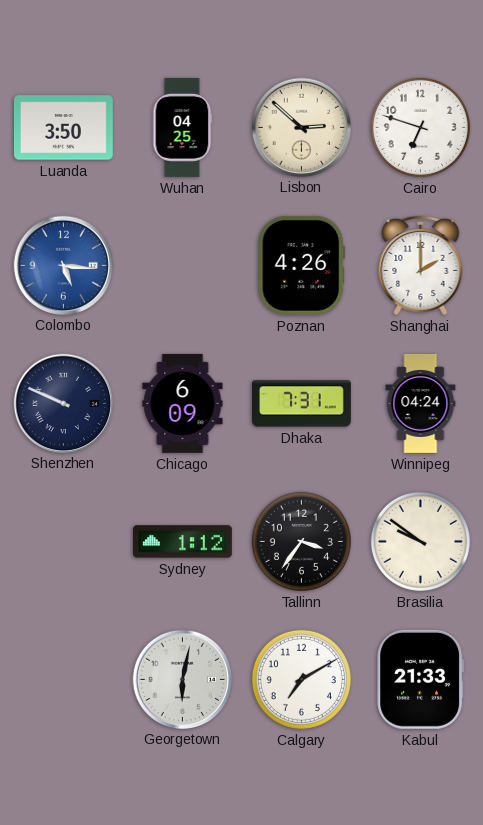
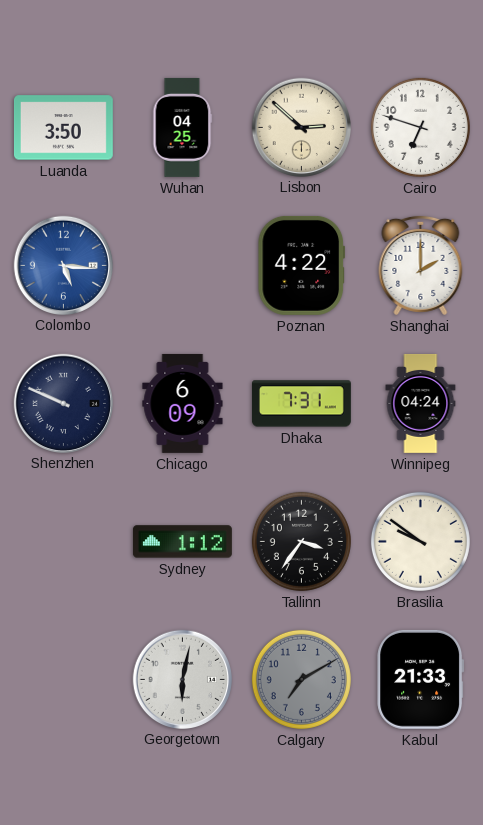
Poznan: 4:26 -> 4:22
Calgary dial: white -> grey
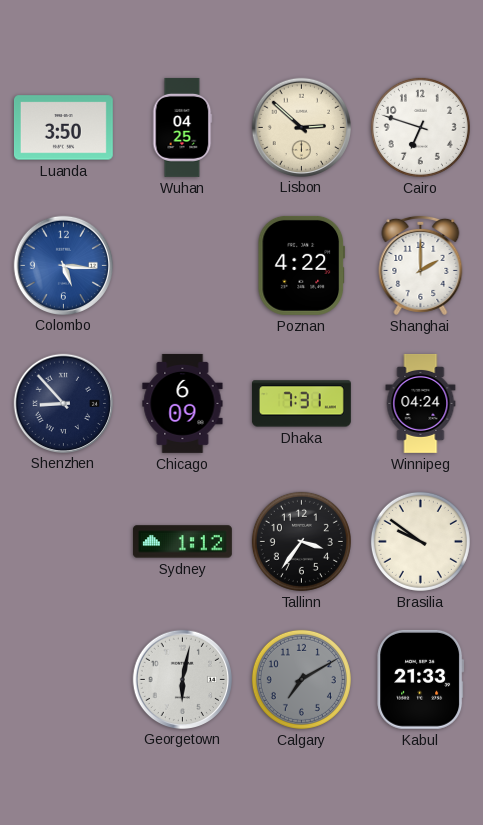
Shenzhen: 9:49 -> 8:53
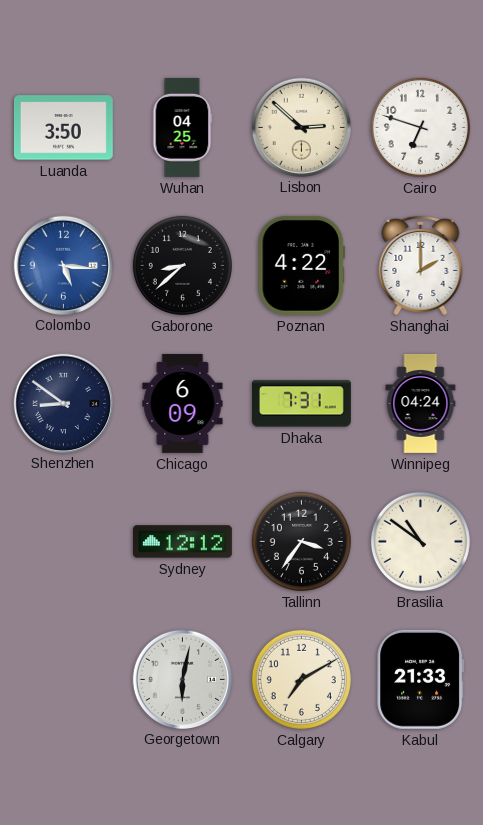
Gaborone: none -> 8:38
Shenzhen: 8:53 -> 8:51
Sydney: 1:12 -> 12:12
Brasilia: 9:51 -> 10:51
Calgary dial: grey -> cream
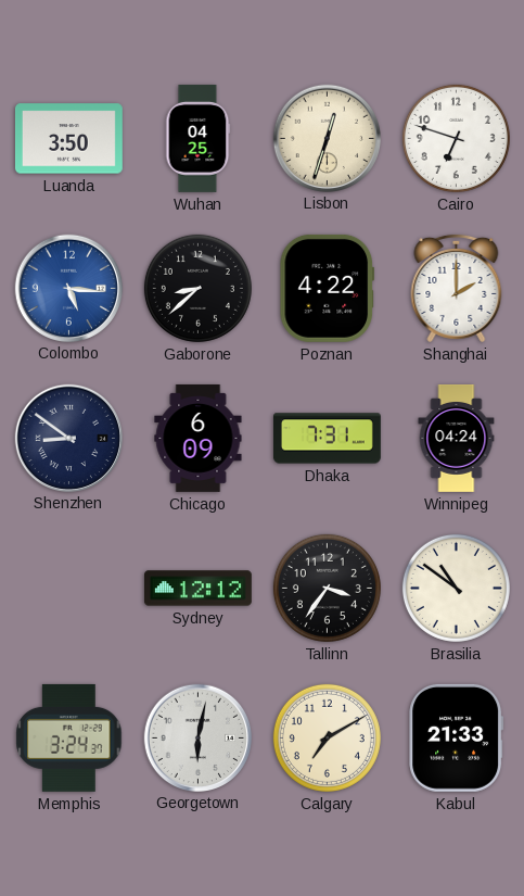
Lisbon: 2:52 -> 12:33
Memphis: none -> 3:24
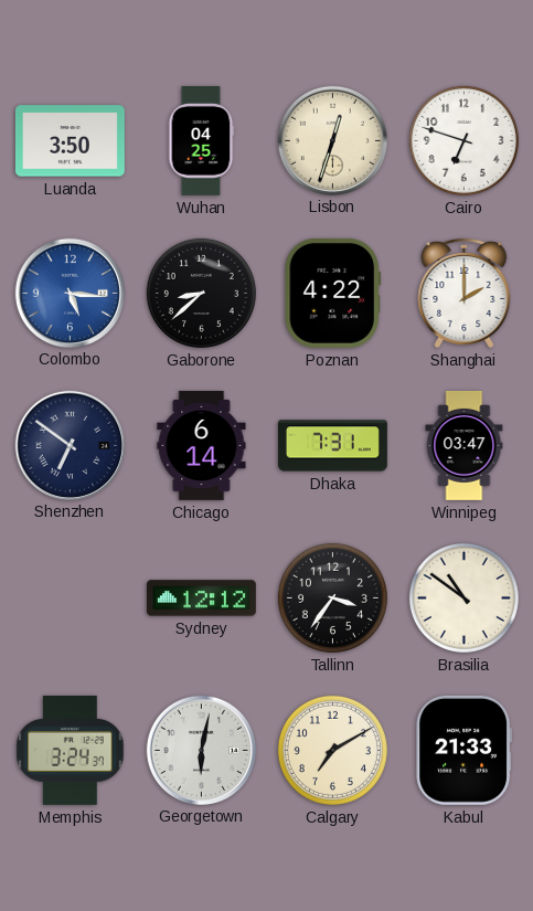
Shenzhen: 8:51 -> 6:51
Chicago: 6:09 -> 6:14
Winnipeg: 04:24 -> 03:47
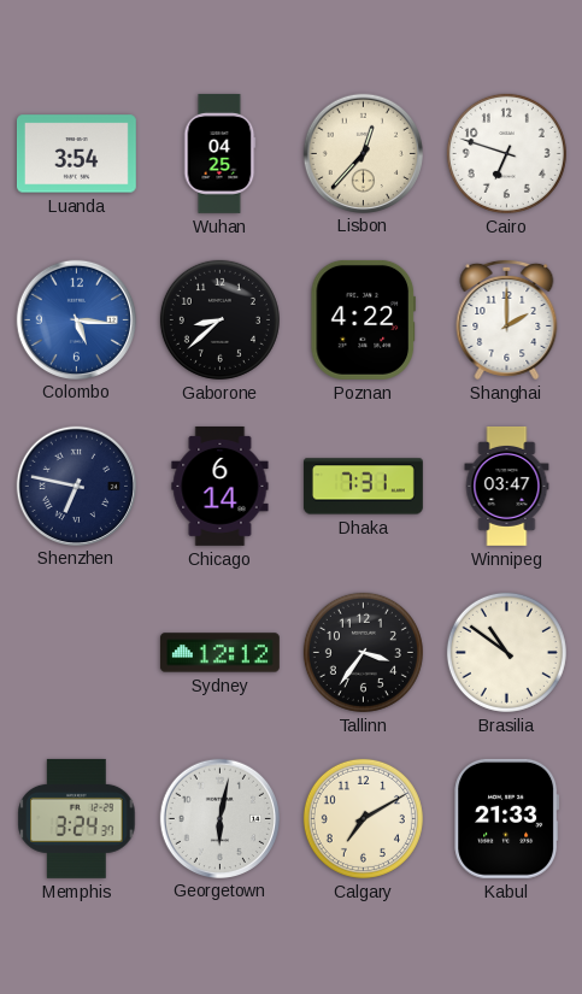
Luanda: 3:50 -> 3:54
Lisbon: 12:33 -> 12:37
Shenzhen: 6:51 -> 6:47
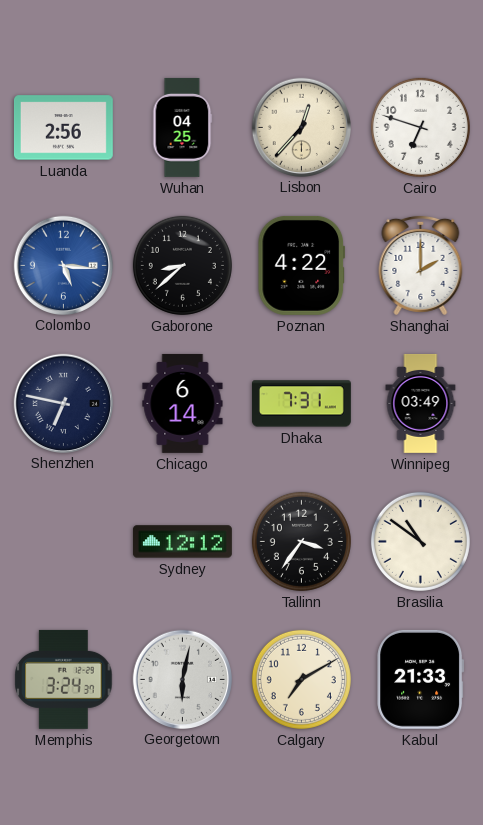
Luanda: 3:54 -> 2:56
Winnipeg: 03:47 -> 03:49
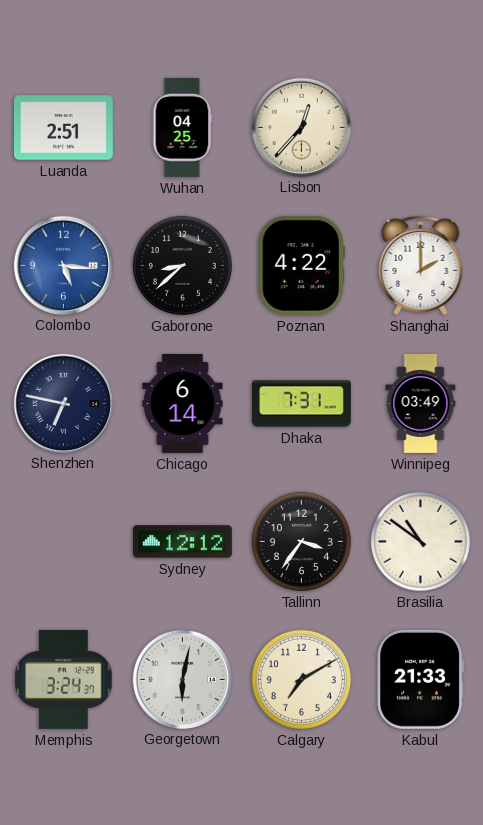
Luanda: 2:56 -> 2:51
Cairo: 6:48 -> none
